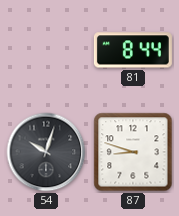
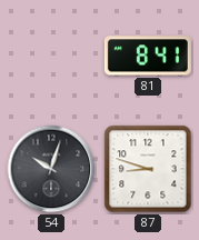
81: 8:44 -> 8:41
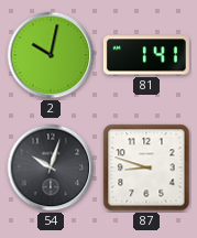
2: none -> 10:02
81: 8:41 -> 1:41
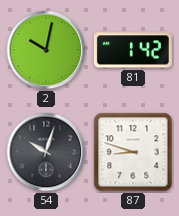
81: 1:41 -> 1:42
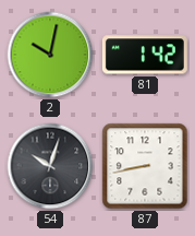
87: 8:48 -> 8:43
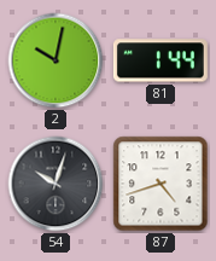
81: 1:42 -> 1:44
87: 8:43 -> 4:42
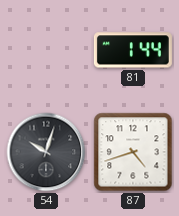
2: 10:02 -> none
